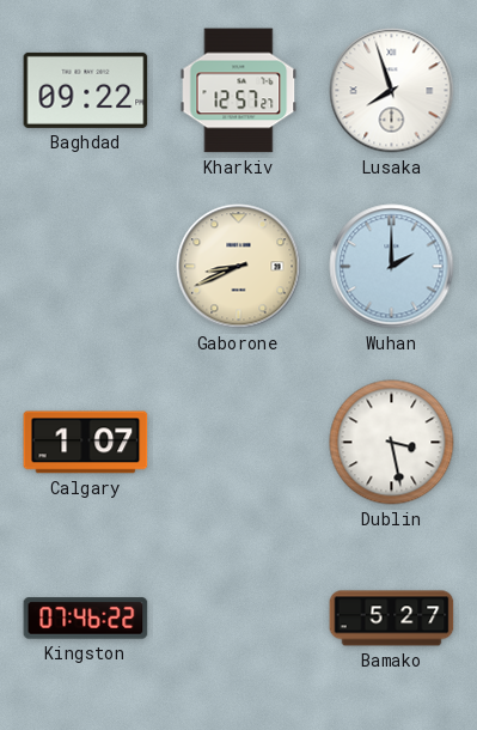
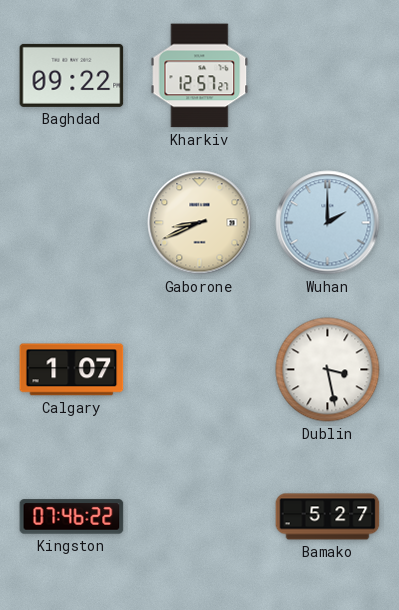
Lusaka: 7:57 -> none
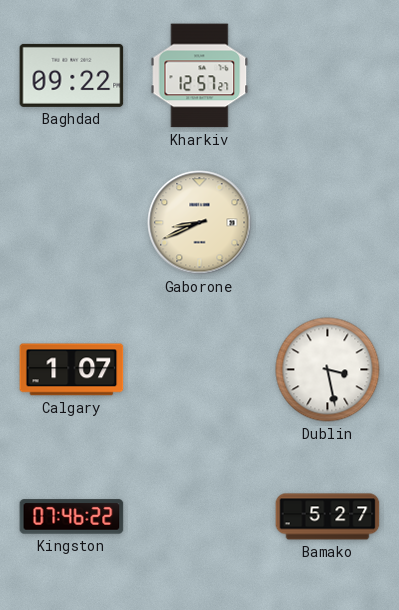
Wuhan: 2:00 -> none
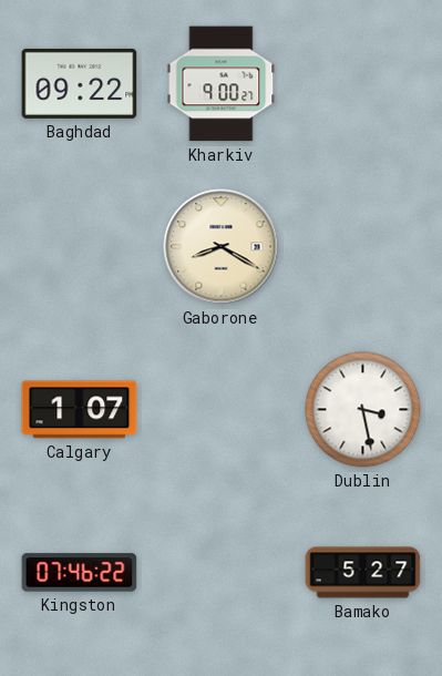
Kharkiv: 12:57 -> 9:00
Gaborone: 8:41 -> 8:20
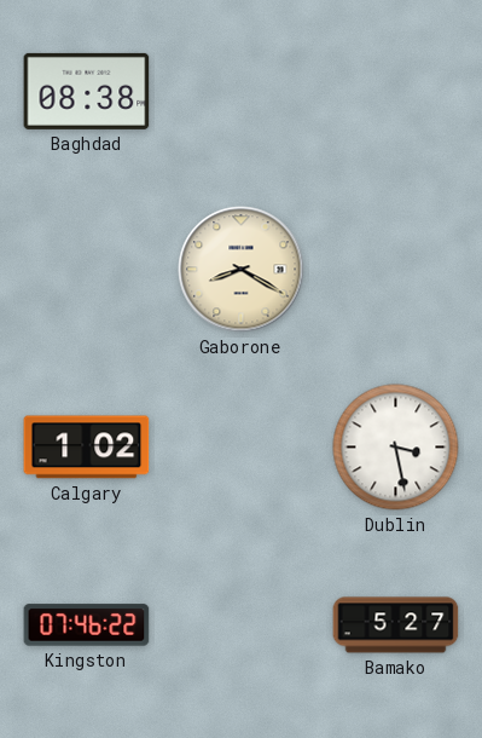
Baghdad: 09:22 -> 08:38
Kharkiv: 9:00 -> none
Calgary: 1:07 -> 1:02
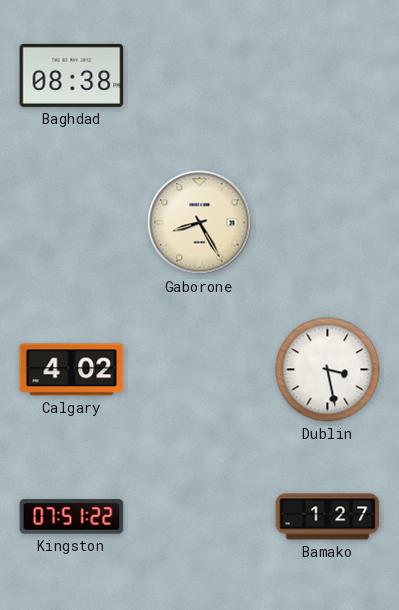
Gaborone: 8:20 -> 8:25
Calgary: 1:02 -> 4:02
Kingston: 07:46 -> 07:51
Bamako: 5:27 -> 1:27
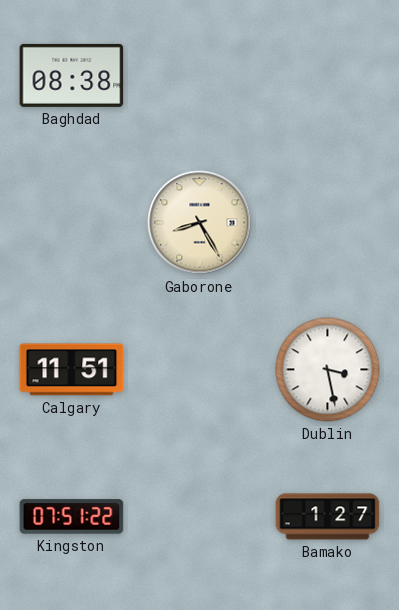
Calgary: 4:02 -> 11:51
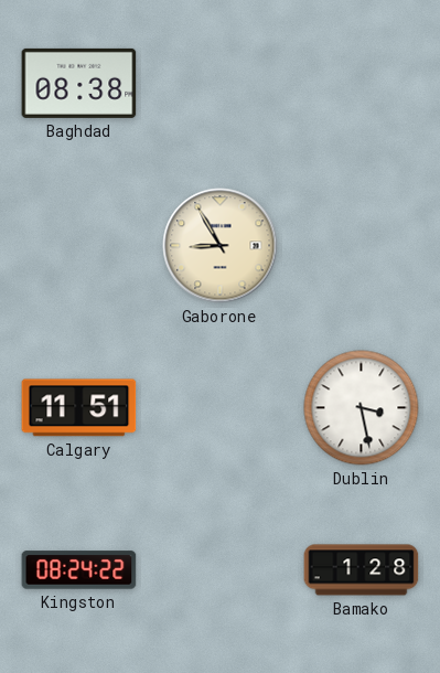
Gaborone: 8:25 -> 8:55
Kingston: 07:51 -> 08:24
Bamako: 1:27 -> 1:28
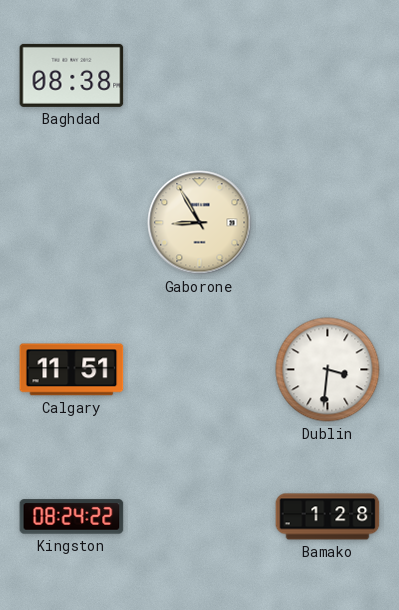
Dublin: 3:28 -> 3:31
